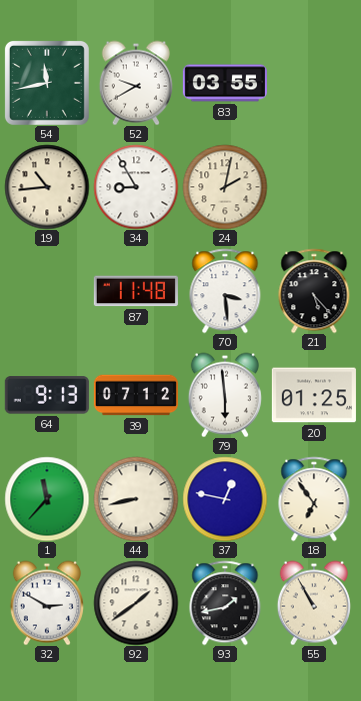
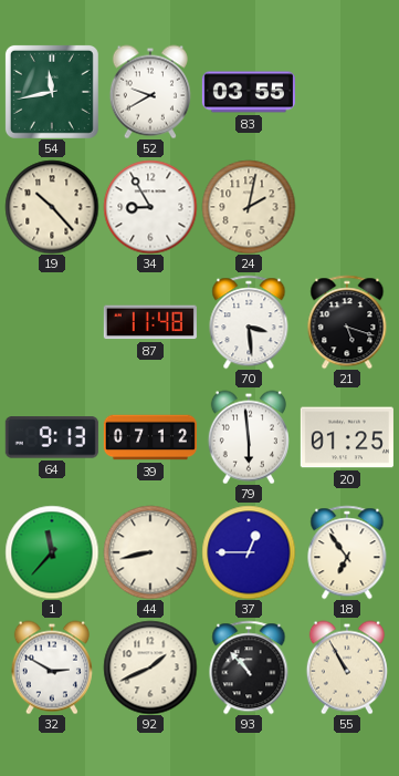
19: 10:44 -> 10:23
21: 5:23 -> 5:18
37: 12:47 -> 12:45
92: 1:39 -> 1:41
93: 1:43 -> 10:53
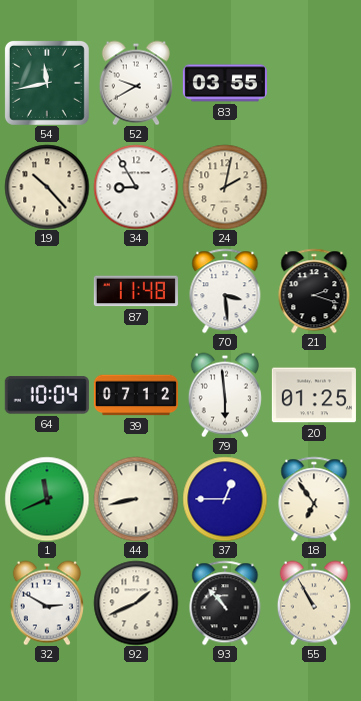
21: 5:18 -> 2:18
64: 9:13 -> 10:04
1: 11:37 -> 11:41
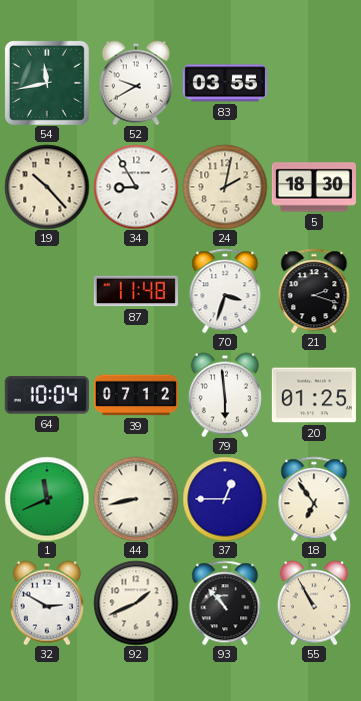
5: none -> 18:30
70: 3:29 -> 3:33
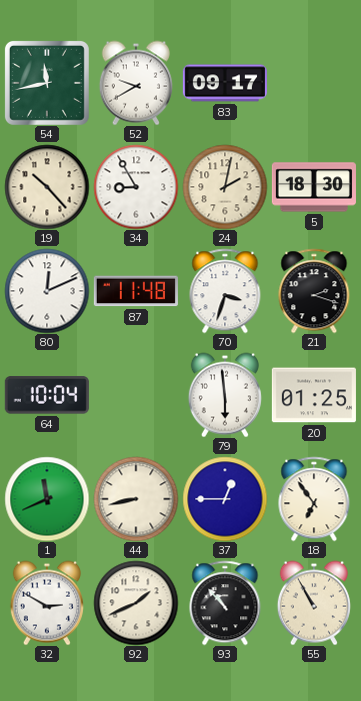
83: 03:55 -> 09:17
80: none -> 12:11
39: 07:12 -> none
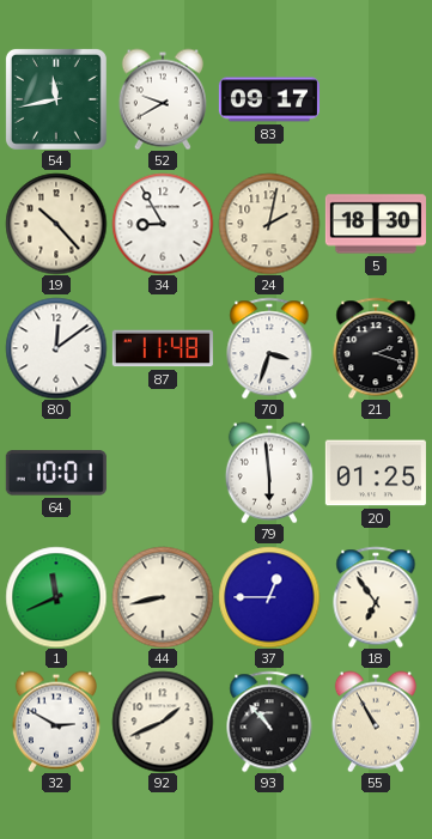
80: 12:11 -> 12:09
64: 10:04 -> 10:01
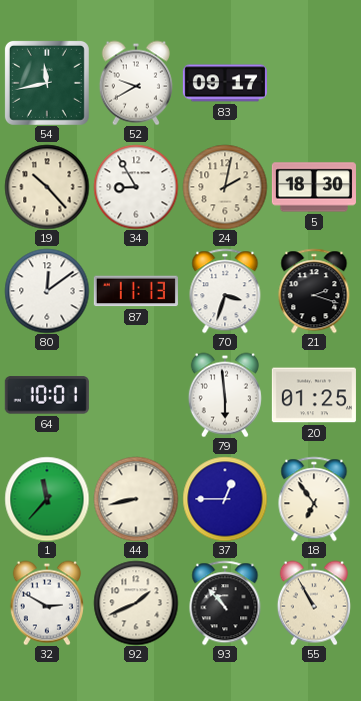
87: 11:48 -> 11:13
1: 11:41 -> 11:37
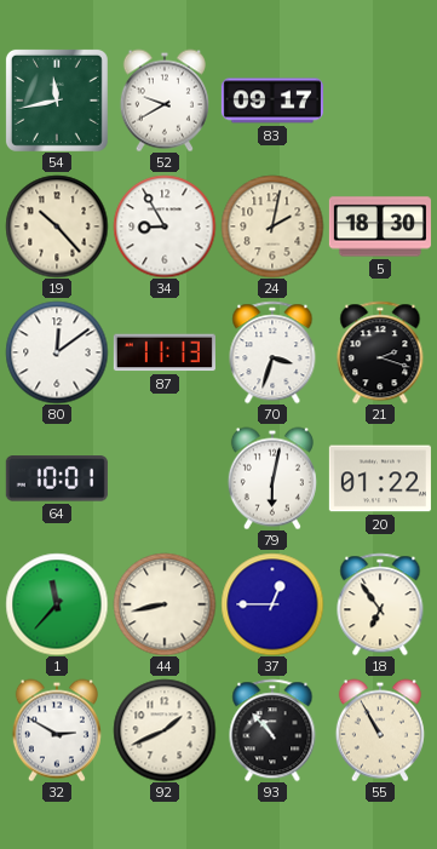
79: 5:59 -> 6:02
20: 01:25 -> 01:22
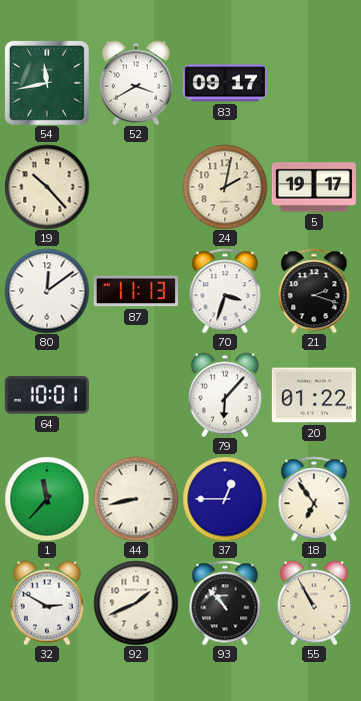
52: 9:40 -> 3:40
34: 8:55 -> none
5: 18:30 -> 19:17
79: 6:02 -> 6:07
